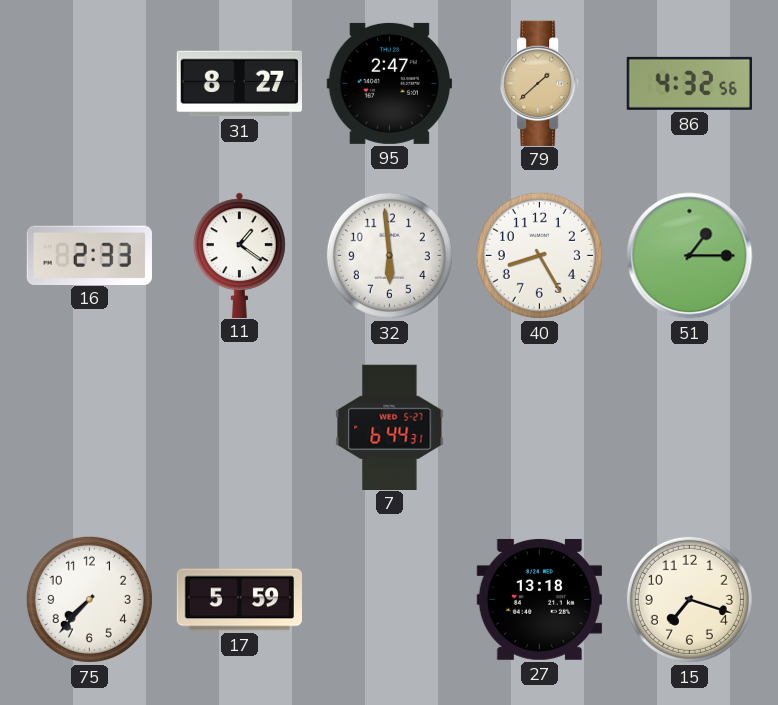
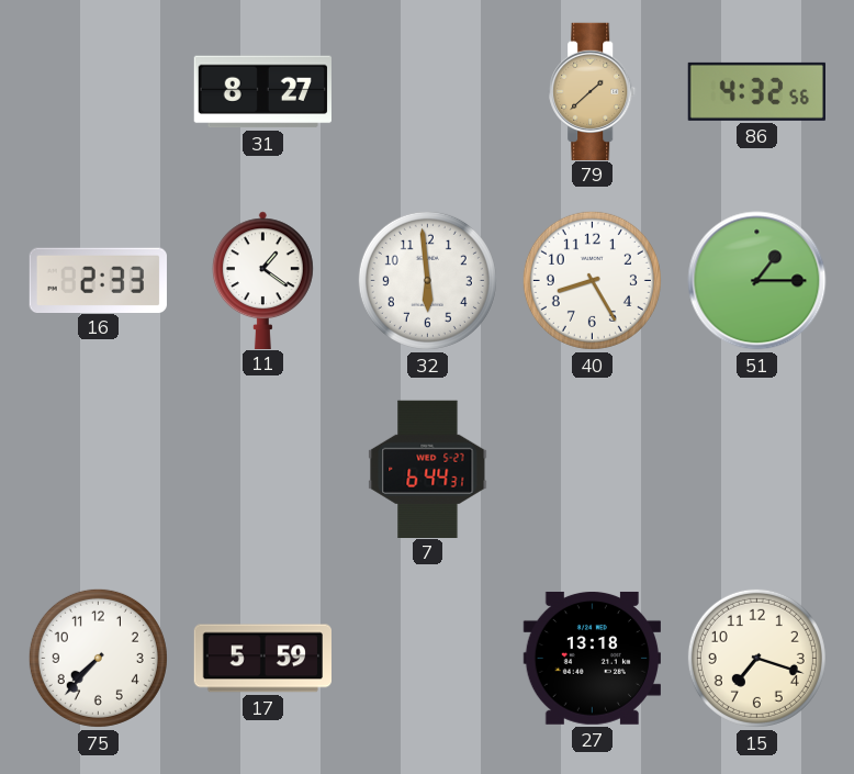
95: 2:47 -> none
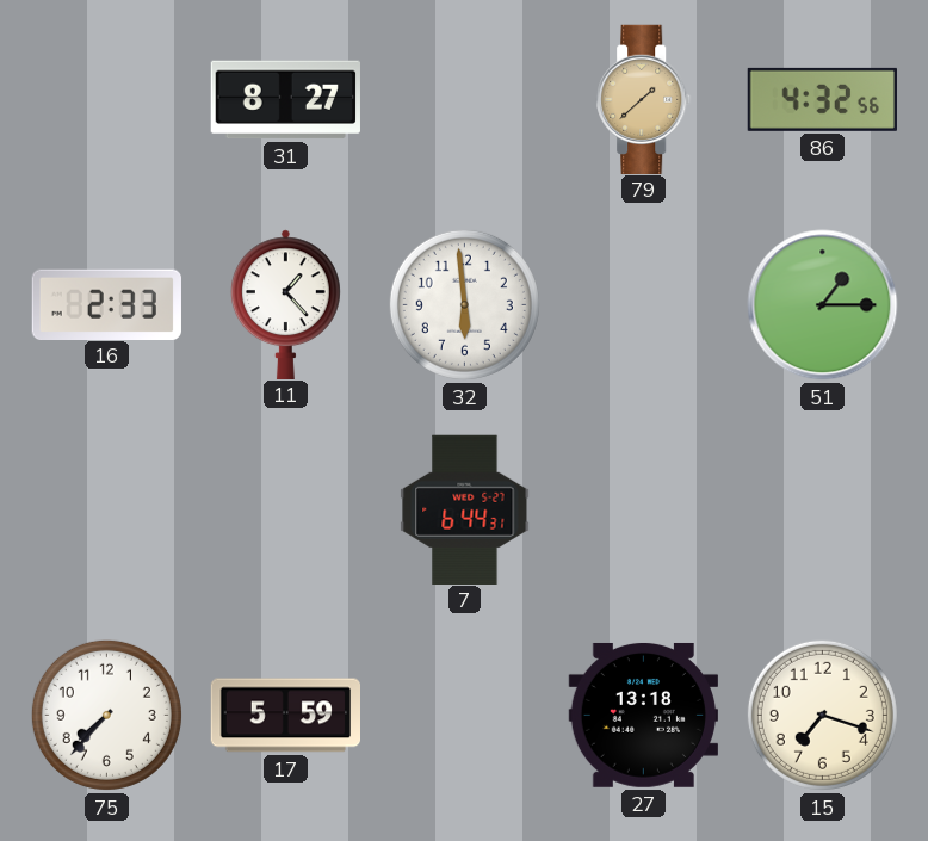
11: 1:21 -> 1:23
40: 8:25 -> none
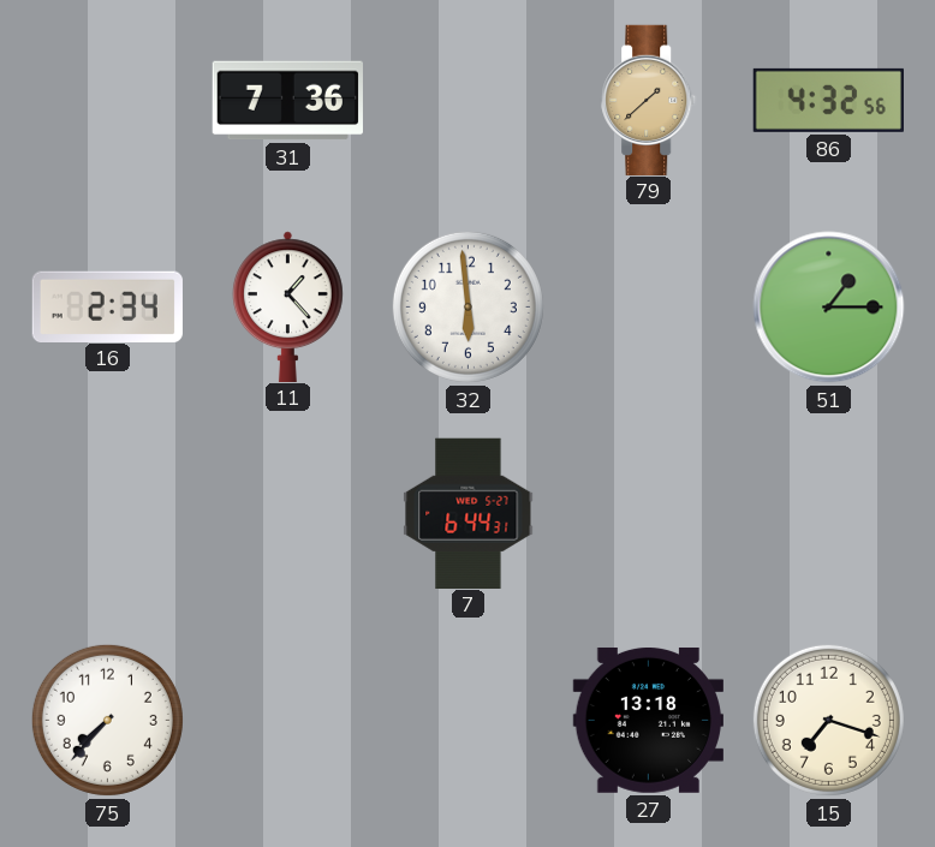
31: 8:27 -> 7:36
16: 2:33 -> 2:34
17: 5:59 -> none
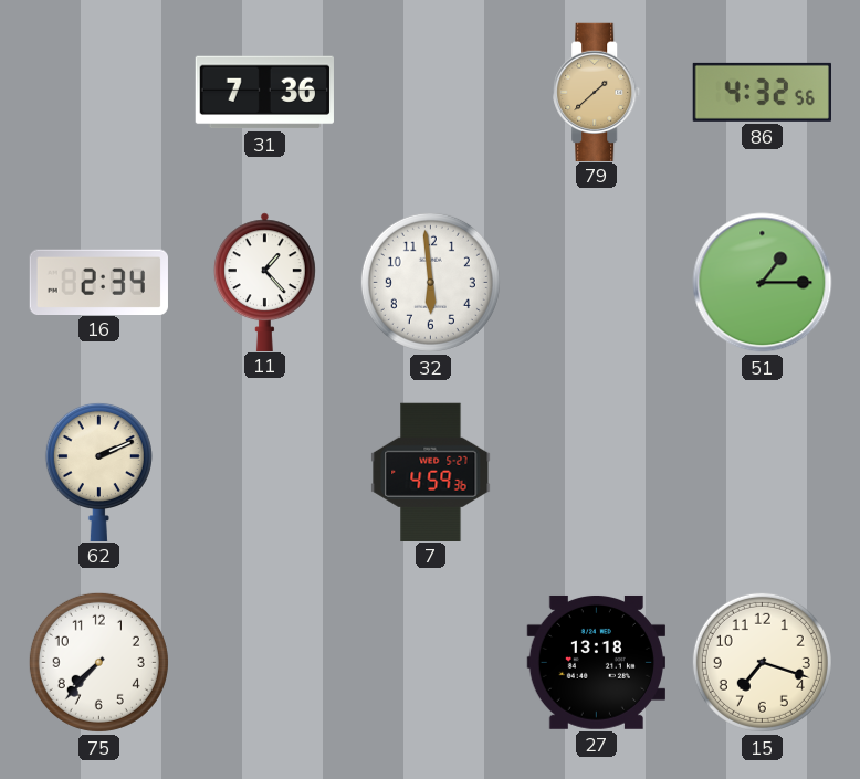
62: none -> 2:11
7: 6:44 -> 4:59
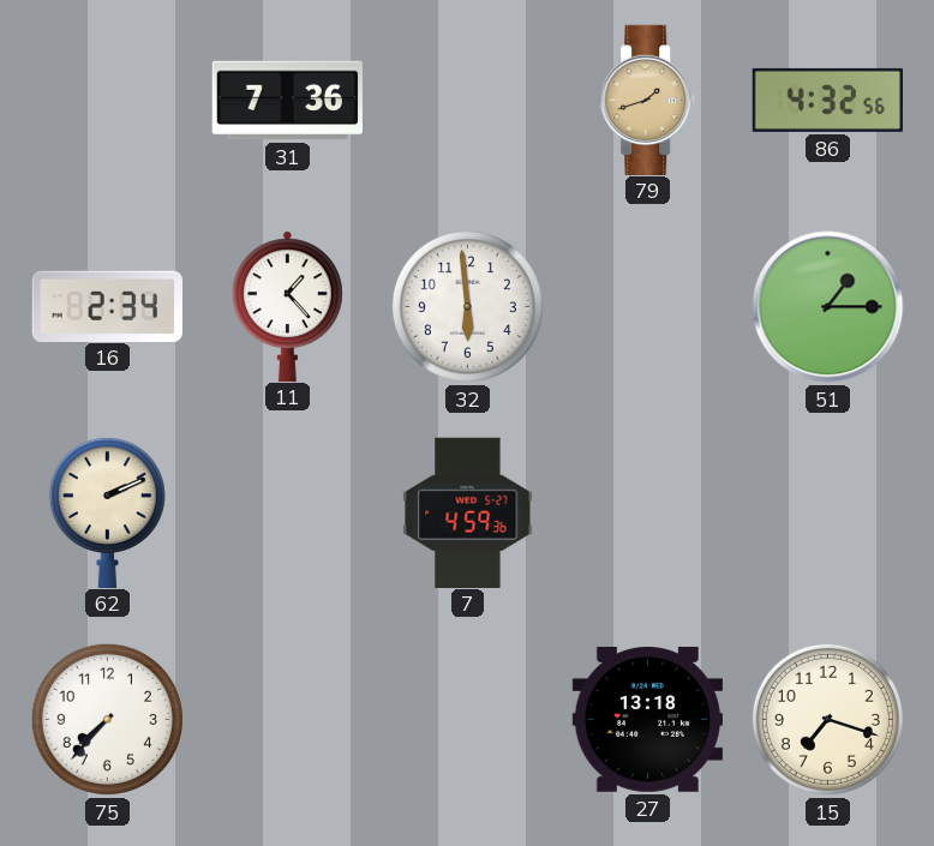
79: 1:38 -> 1:42
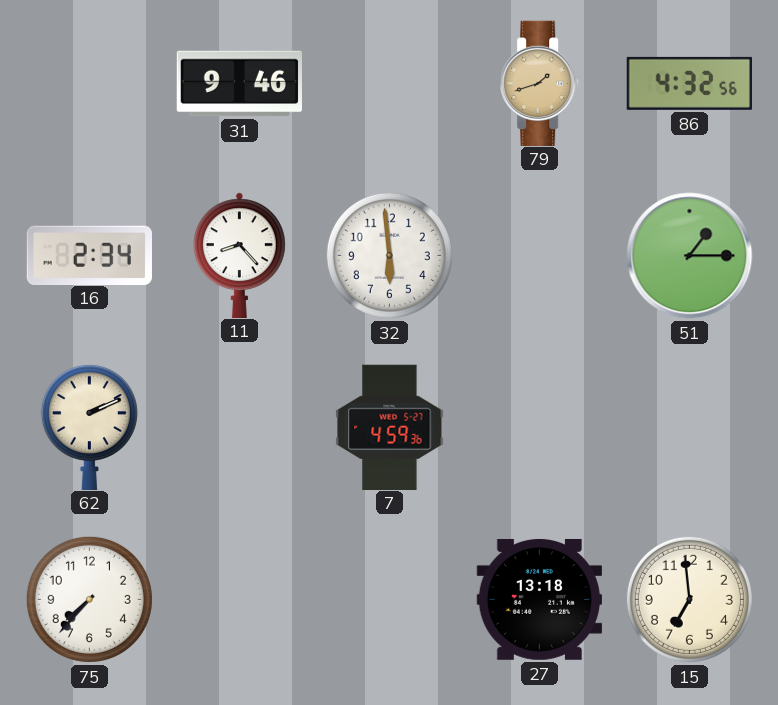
31: 7:36 -> 9:46
11: 1:23 -> 8:23
15: 7:18 -> 6:59
